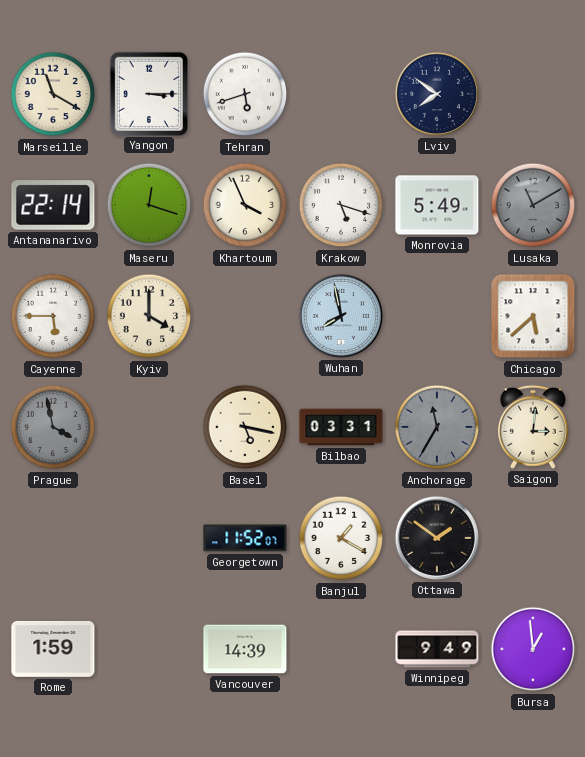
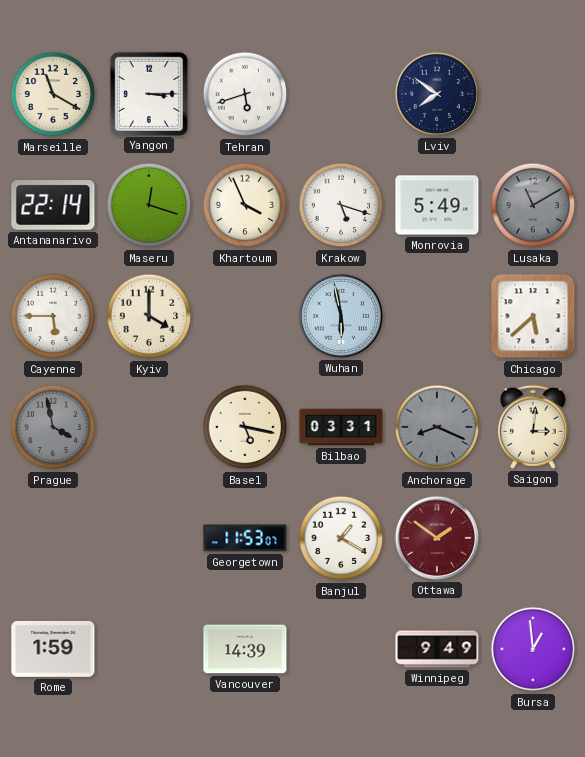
Wuhan: 7:58 -> 5:58
Anchorage: 11:35 -> 8:19
Georgetown: 11:52 -> 11:53
Ottawa dial: black -> burgundy
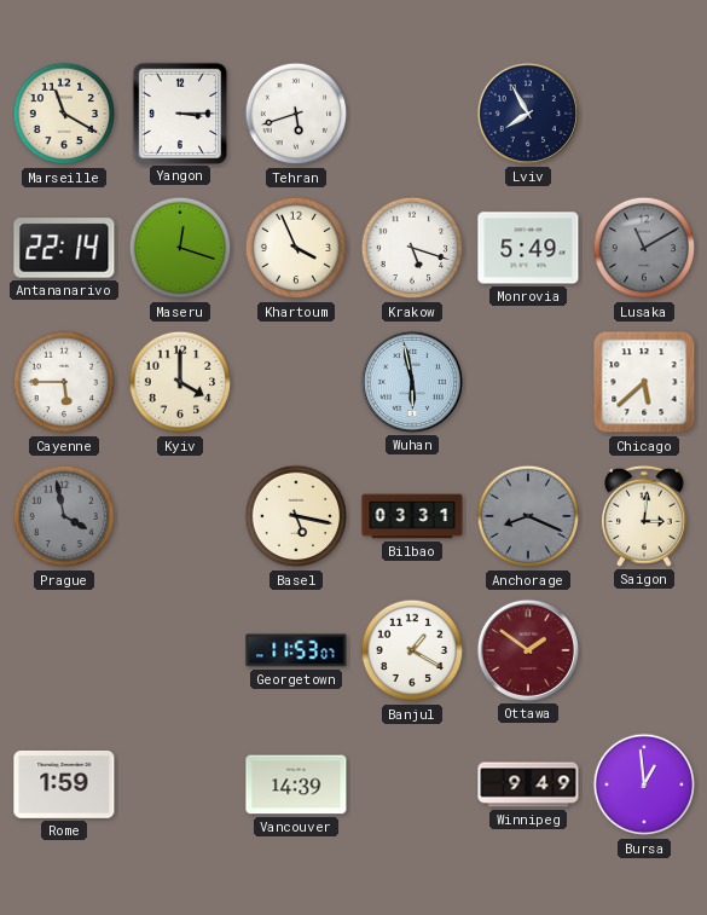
Lviv: 7:51 -> 7:55
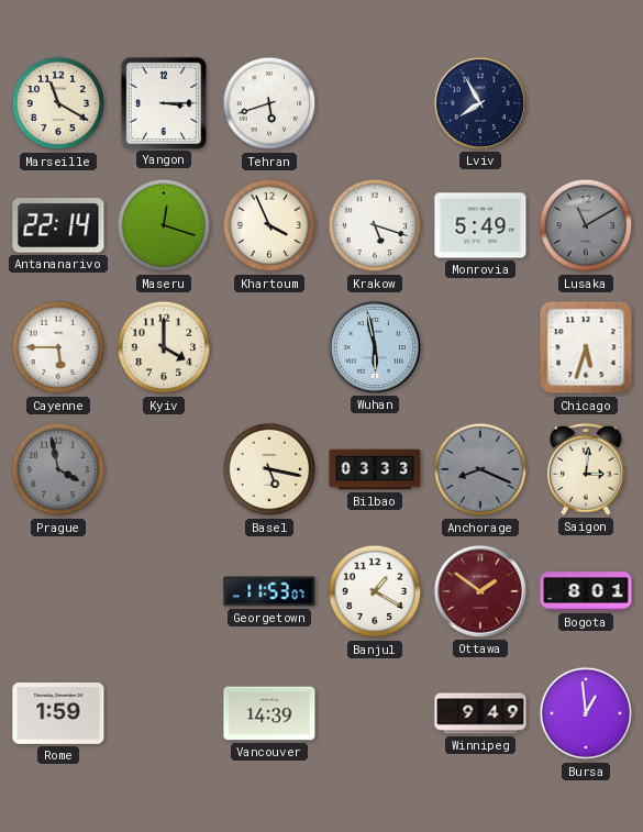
Chicago: 5:38 -> 5:33
Bilbao: 03:31 -> 03:33
Bogota: none -> 8:01
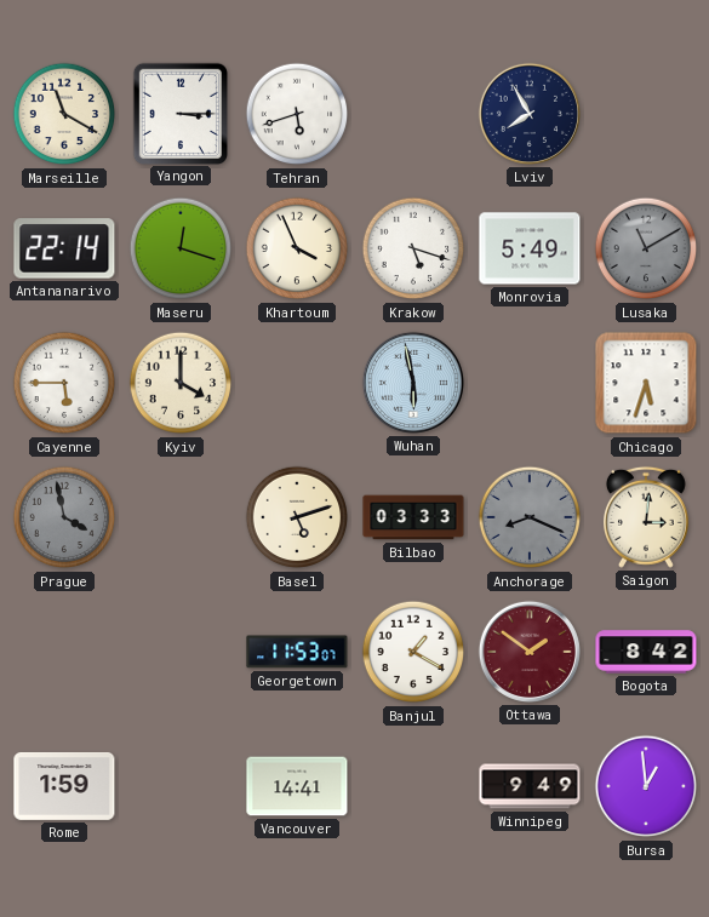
Basel: 5:17 -> 5:12
Bogota: 8:01 -> 8:42
Vancouver: 14:39 -> 14:41
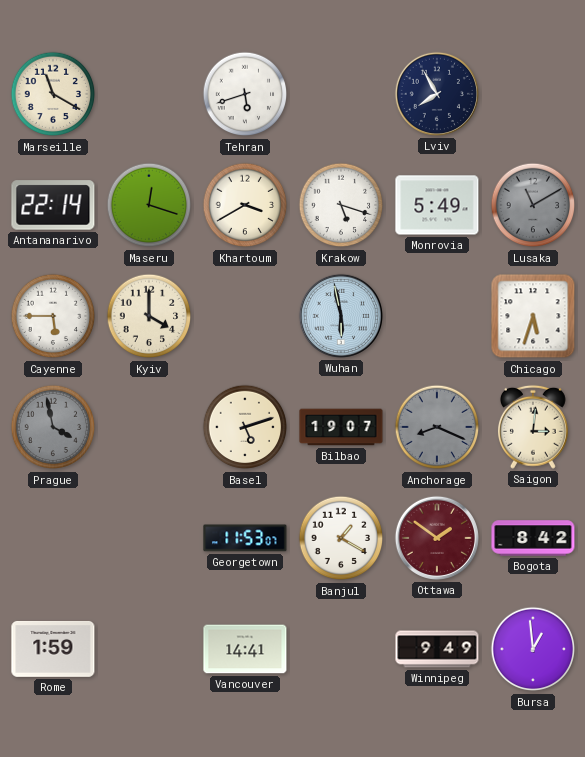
Yangon: 3:15 -> none
Khartoum: 3:56 -> 3:40
Bilbao: 03:33 -> 19:07
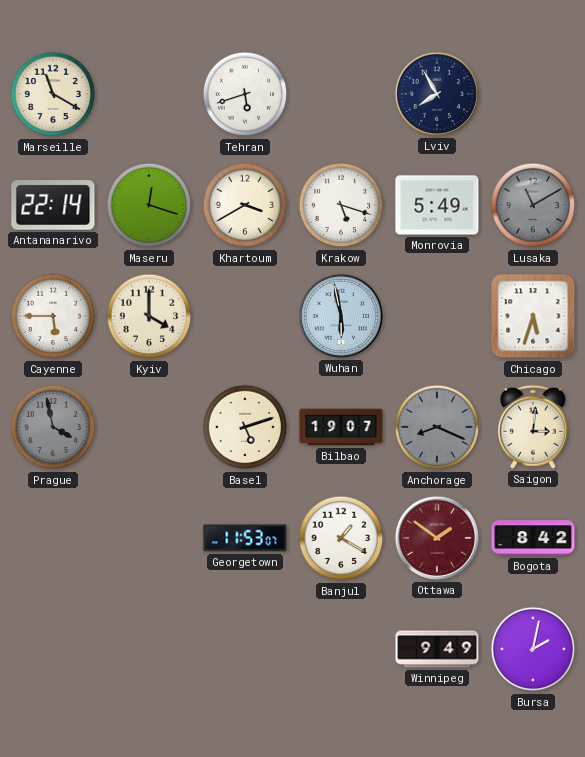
Rome: 1:59 -> none
Vancouver: 14:41 -> none
Bursa: 12:59 -> 2:02
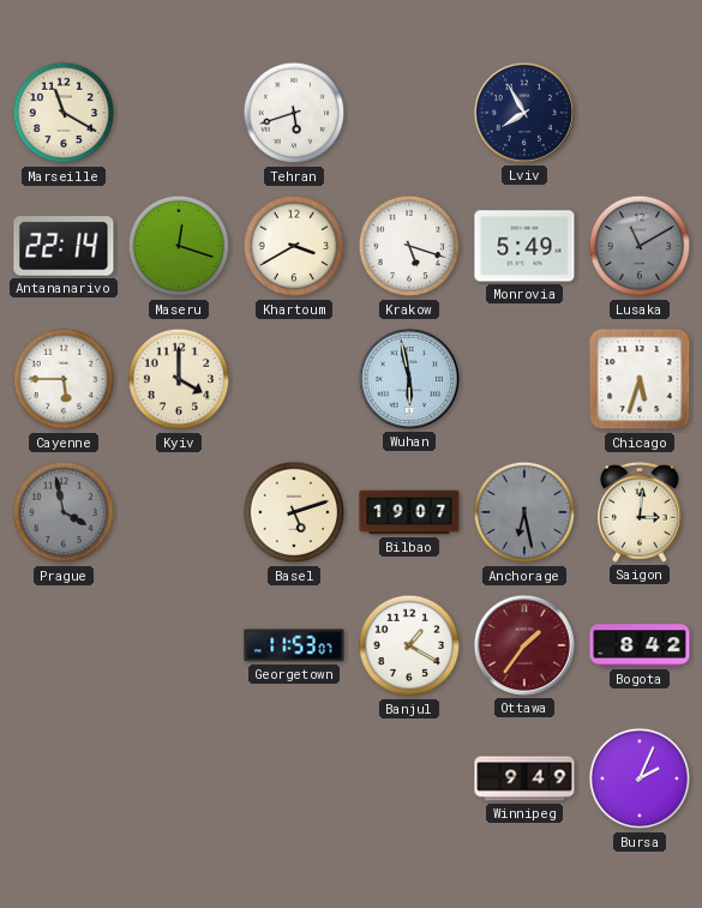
Anchorage: 8:19 -> 6:28
Ottawa: 1:51 -> 1:36
Bursa: 2:02 -> 2:04
